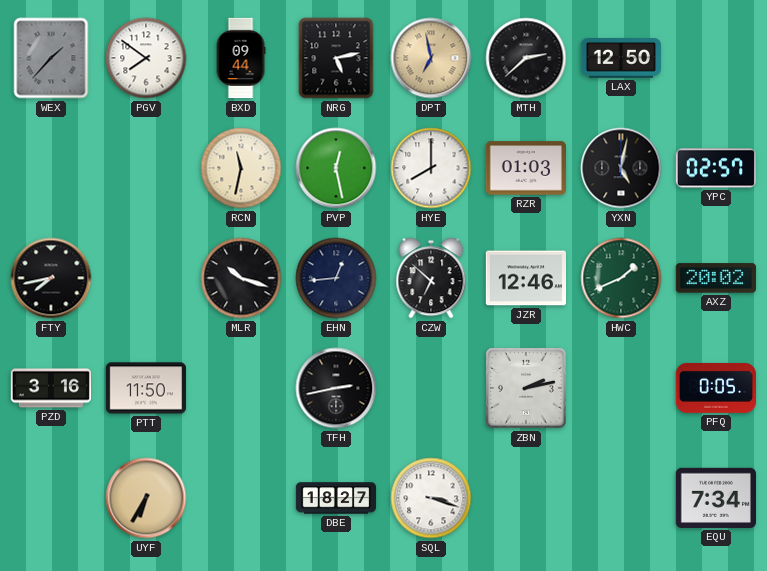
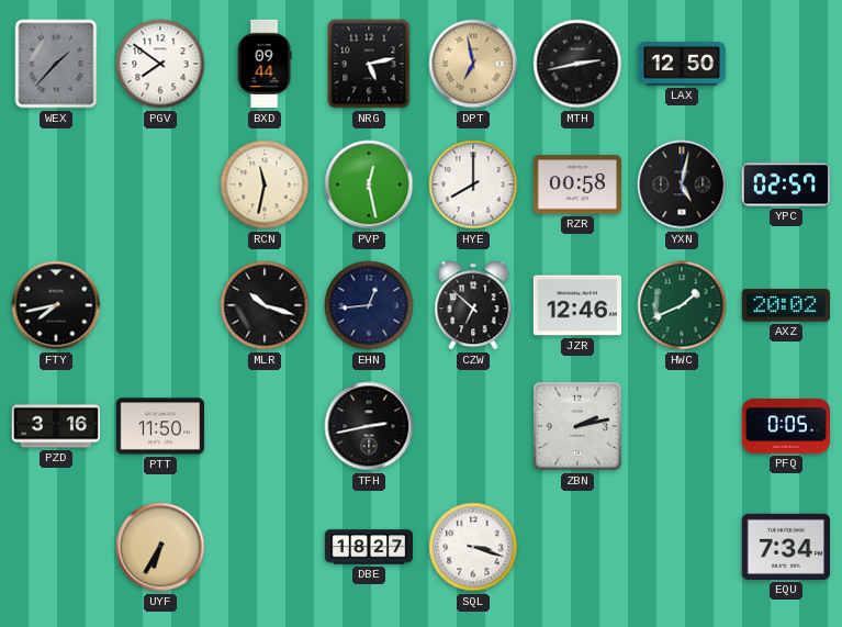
MTH: 2:38 -> 2:43
RZR: 01:03 -> 00:58
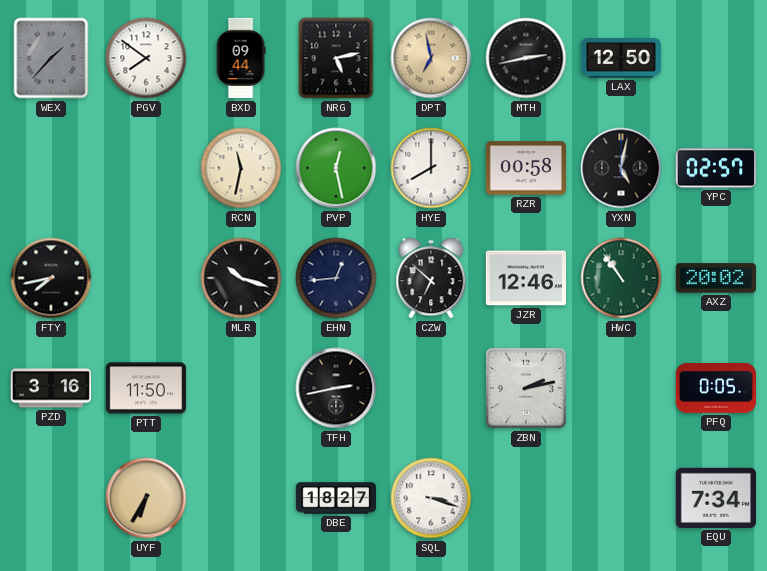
HWC: 1:41 -> 10:54
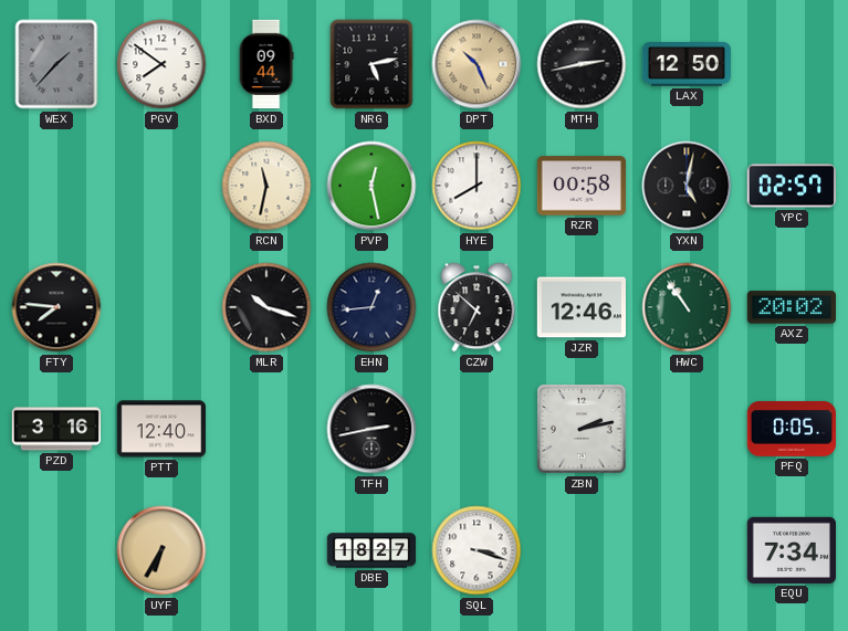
DPT: 6:58 -> 10:26
FTY: 7:43 -> 7:46
PTT: 11:50 -> 12:40
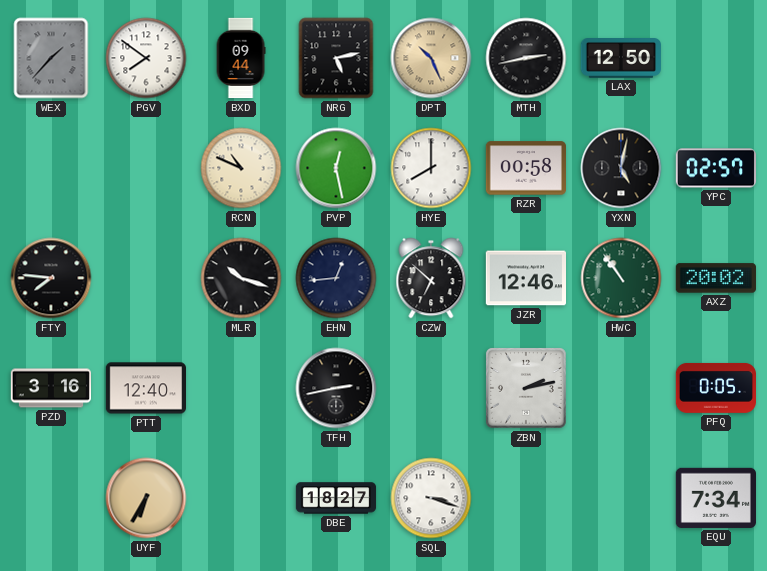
RCN: 11:32 -> 10:49
